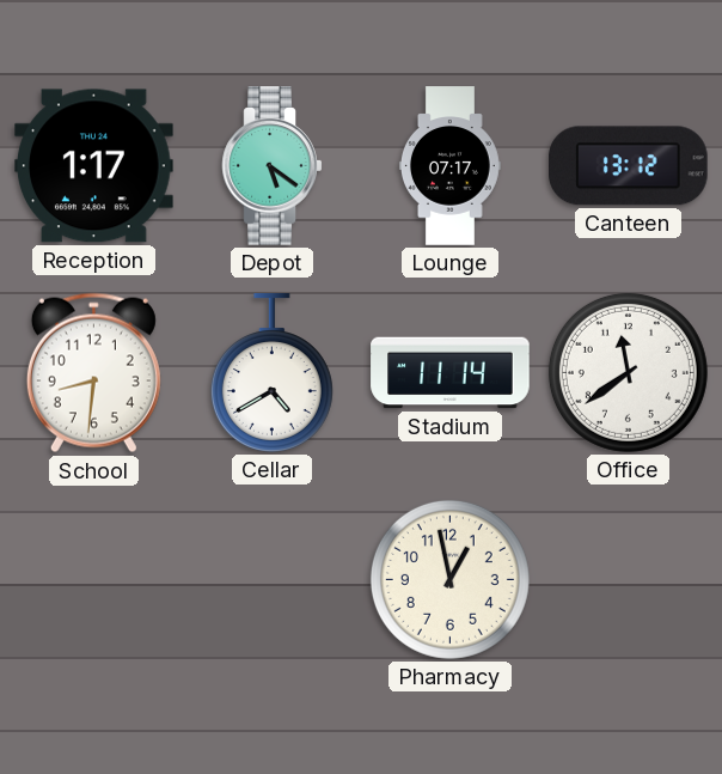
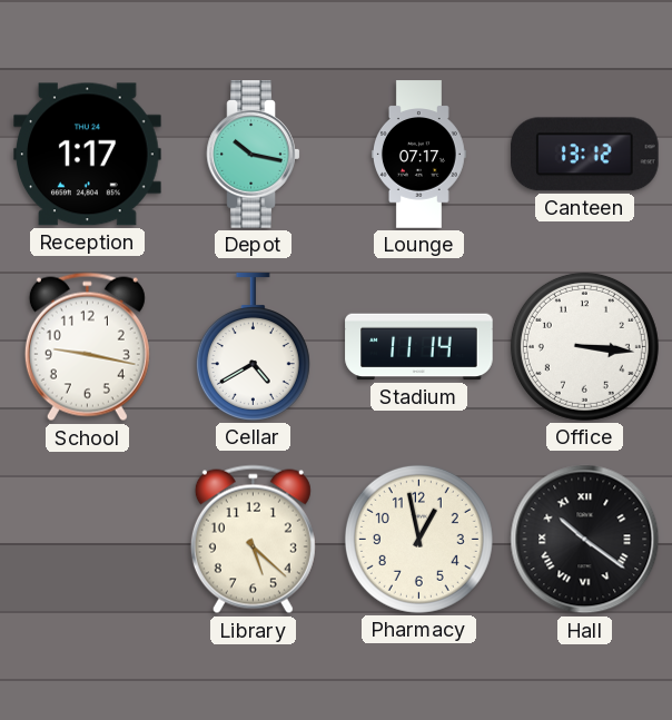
Depot: 5:21 -> 10:17
School: 8:31 -> 9:17
Office: 11:39 -> 3:16
Library: none -> 5:22
Hall: none -> 10:21
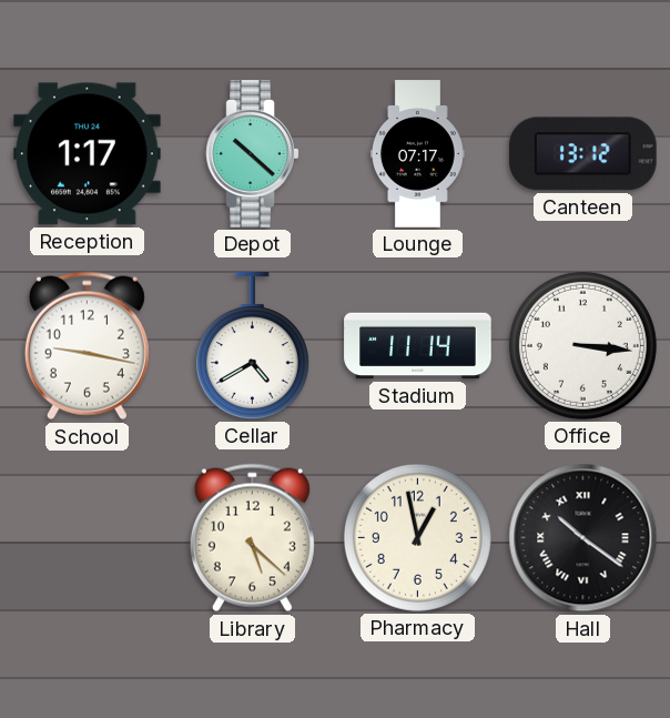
Depot: 10:17 -> 10:22
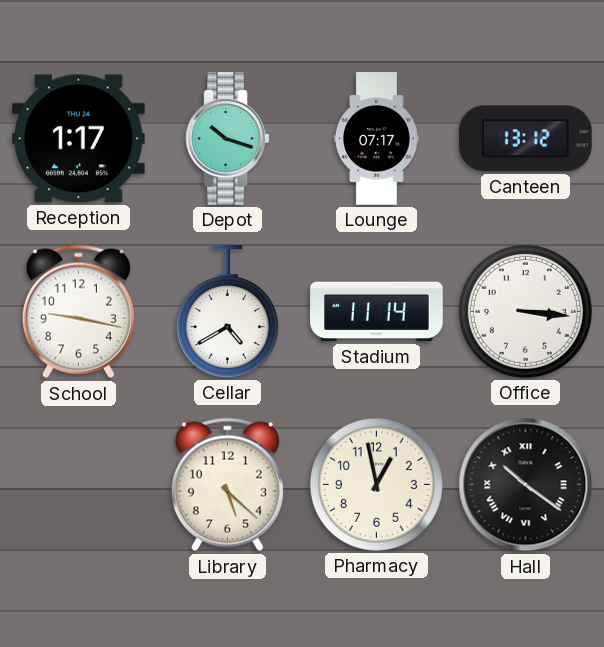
Depot: 10:22 -> 10:18
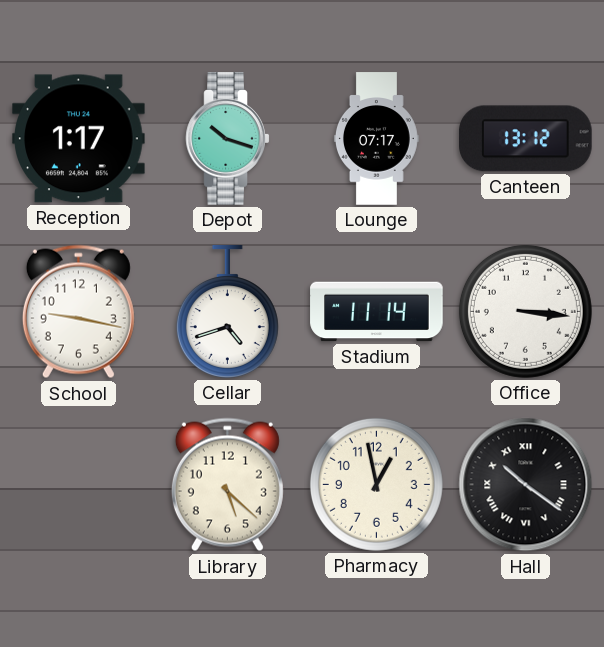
Cellar: 4:40 -> 4:42
